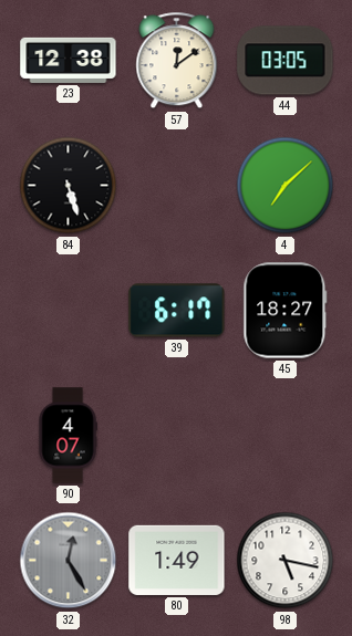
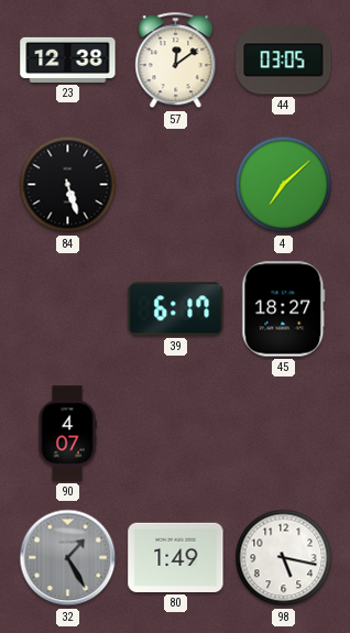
32: 12:25 -> 1:25
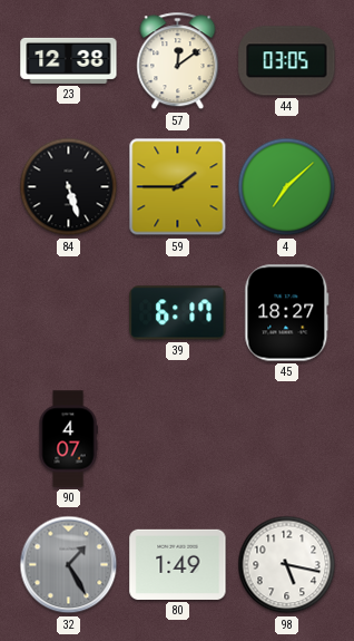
59: none -> 1:45
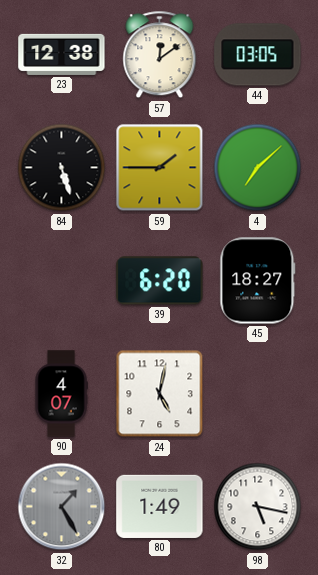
39: 6:17 -> 6:20
24: none -> 5:02
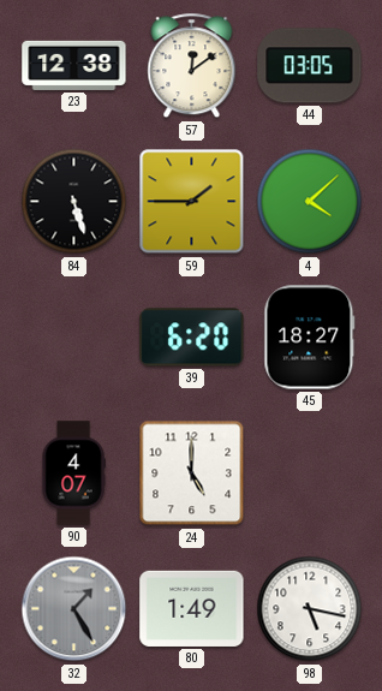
4: 7:08 -> 4:08
24: 5:02 -> 5:00
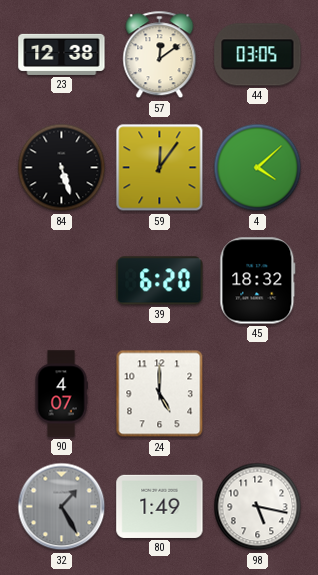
59: 1:45 -> 12:06
45: 18:27 -> 18:32
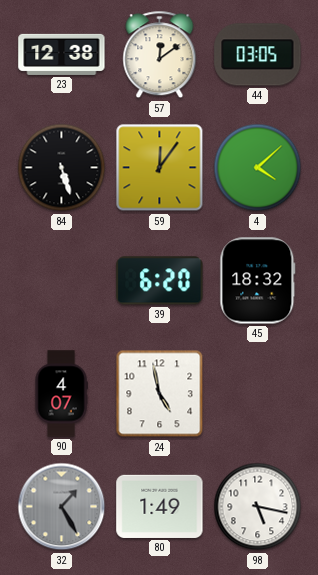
24: 5:00 -> 4:58
